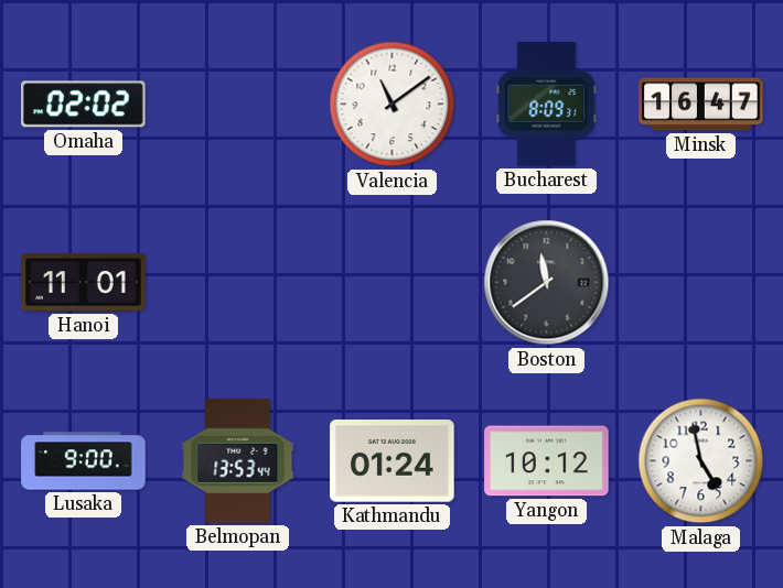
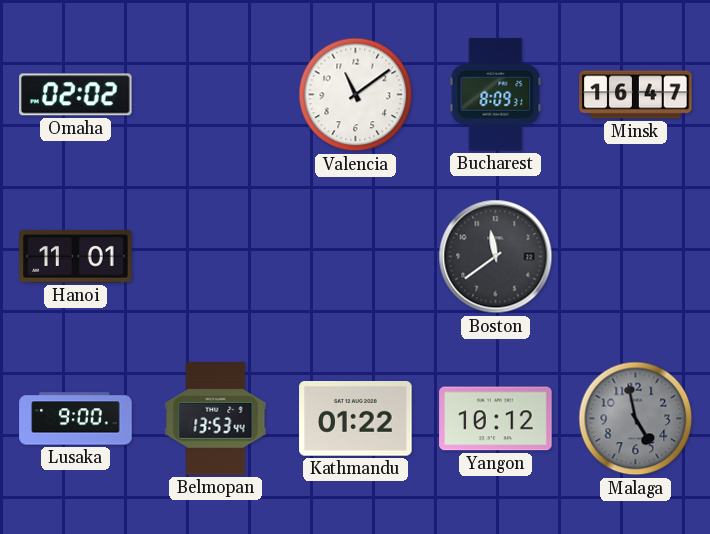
Kathmandu: 01:24 -> 01:22
Malaga dial: white -> grey
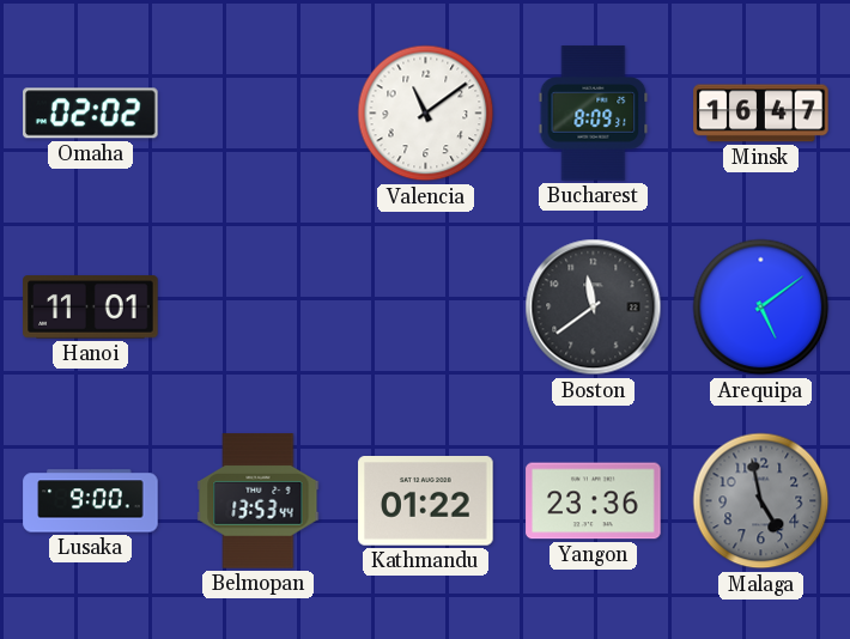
Arequipa: none -> 5:09
Yangon: 10:12 -> 23:36
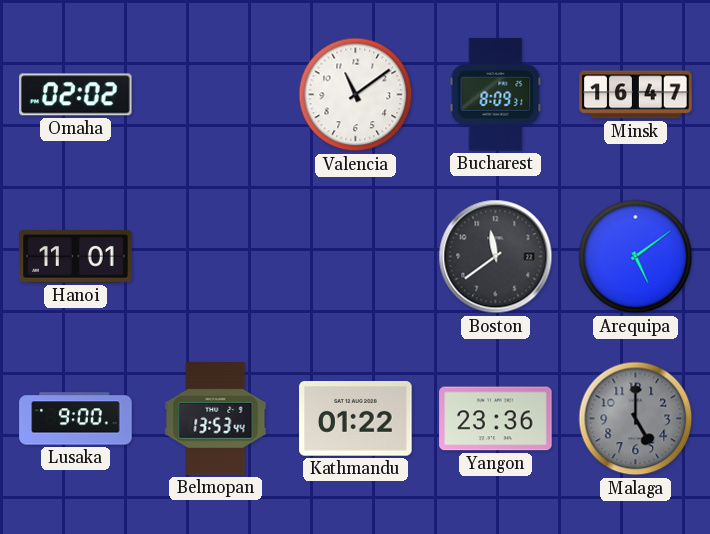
Malaga: 4:58 -> 5:00
